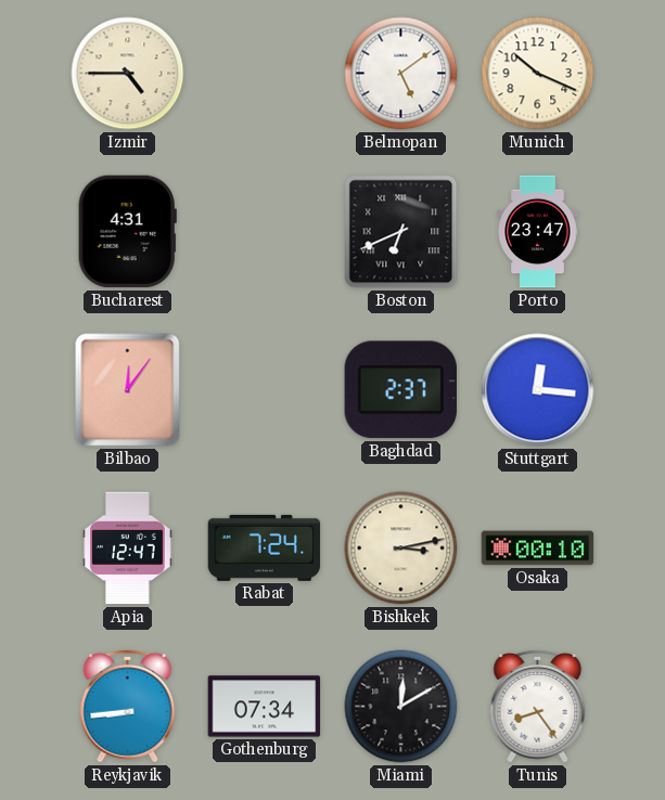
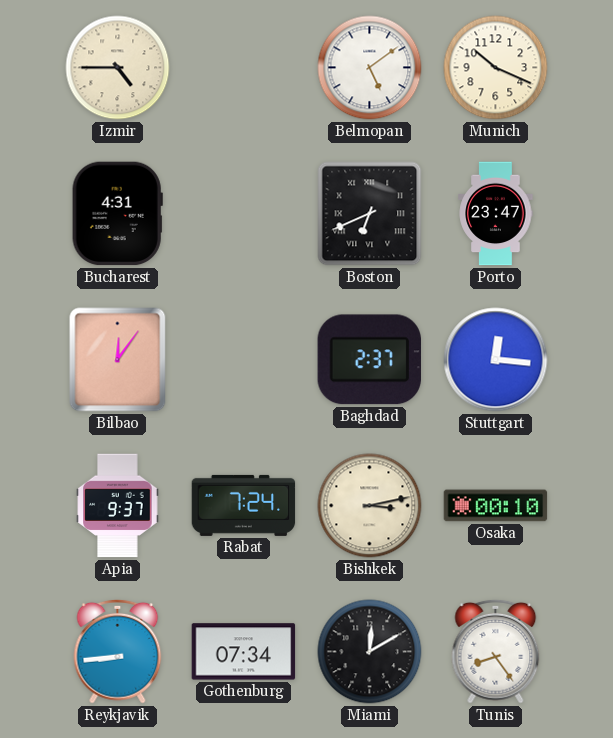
Apia: 12:47 -> 9:37
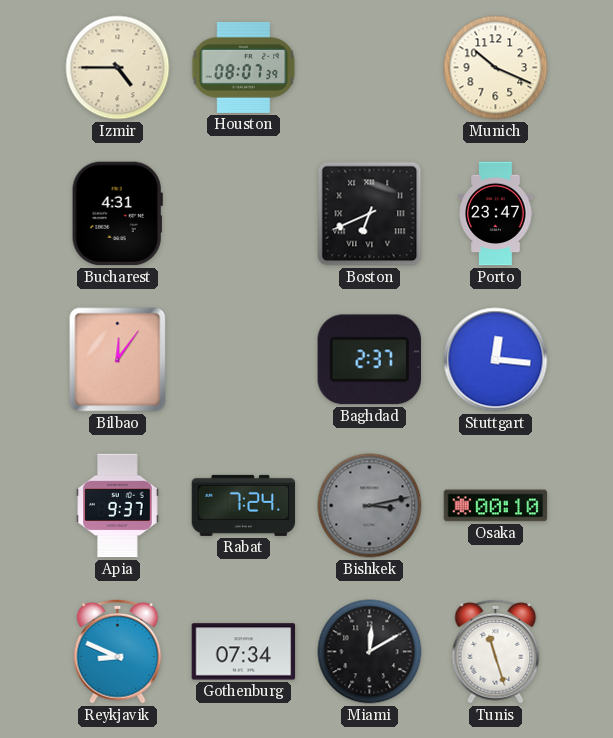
Houston: none -> 08:07
Belmopan: 5:09 -> none
Bishkek dial: cream -> grey
Reykjavik: 8:44 -> 8:49
Tunis: 8:24 -> 11:27
